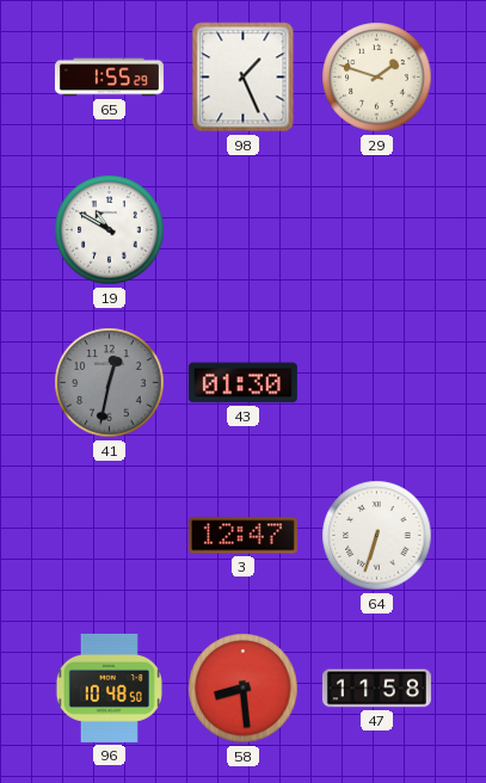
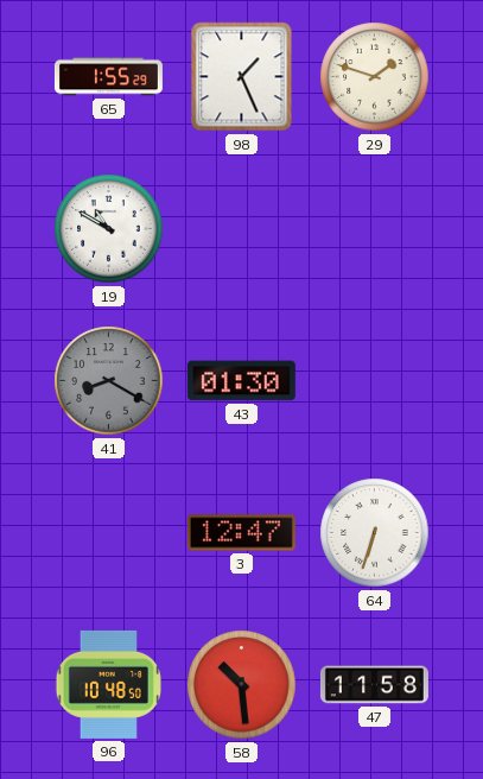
41: 12:32 -> 8:20
58: 8:29 -> 10:29
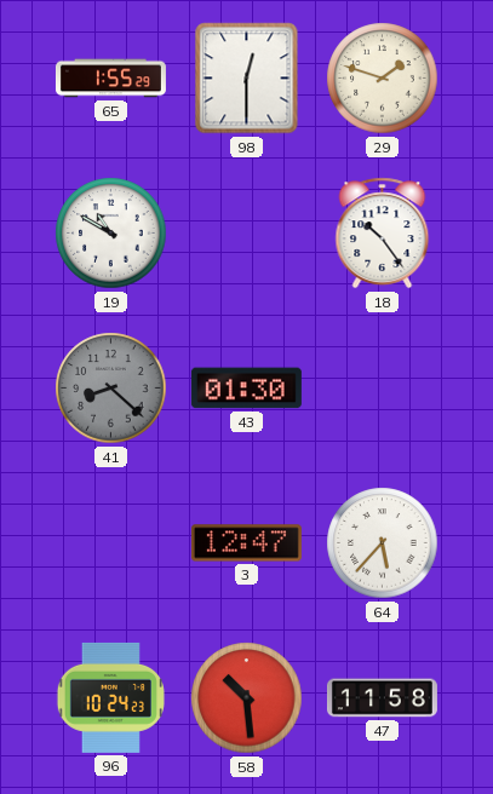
98: 1:26 -> 12:30
18: none -> 10:24
41: 8:20 -> 8:22
64: 6:33 -> 5:37
96: 10:48 -> 10:24
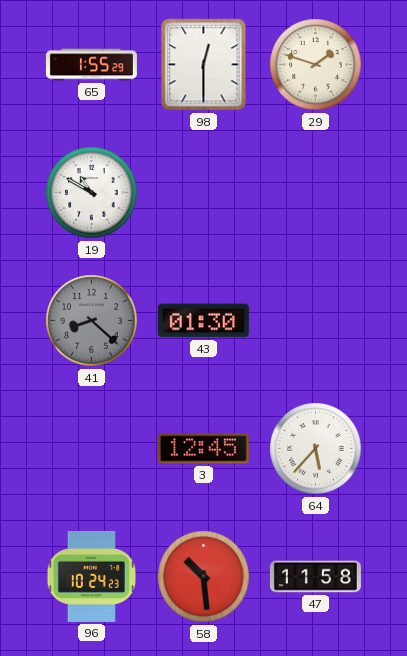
18: 10:24 -> none
3: 12:47 -> 12:45
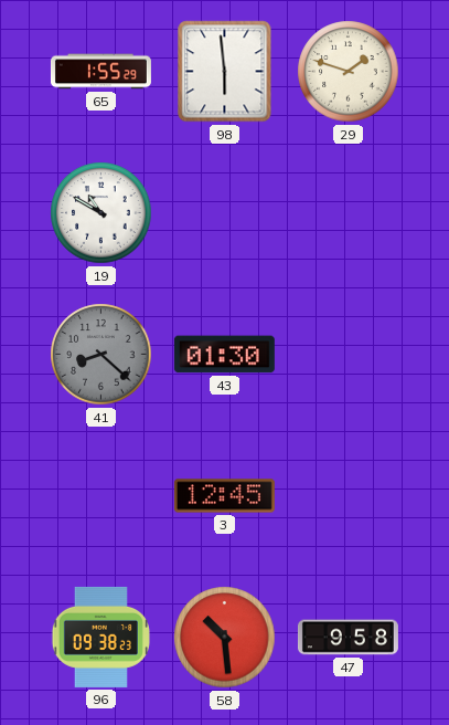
98: 12:30 -> 5:59
64: 5:37 -> none
96: 10:24 -> 09:38
47: 11:58 -> 9:58
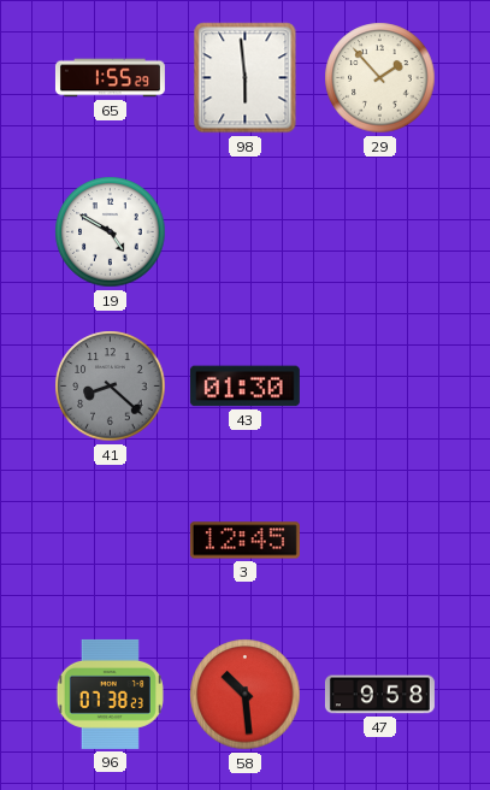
29: 1:48 -> 1:53
19: 10:50 -> 4:50
96: 09:38 -> 07:38
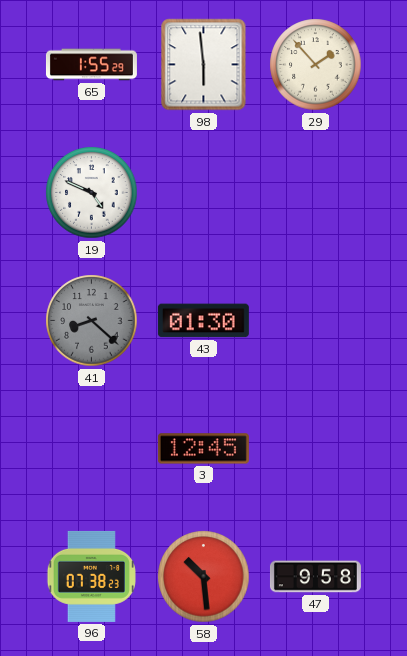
19: 4:50 -> 4:49
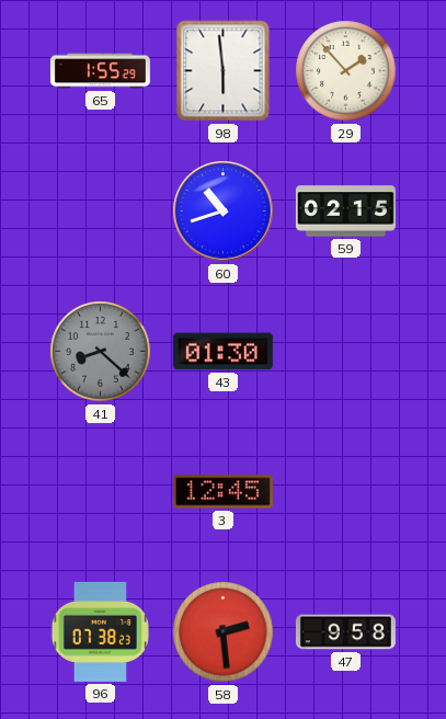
19: 4:49 -> none
60: none -> 10:42
59: none -> 02:15
58: 10:29 -> 2:29
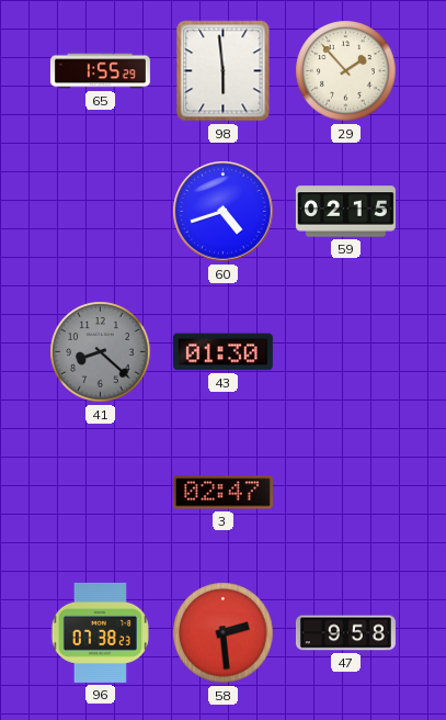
60: 10:42 -> 4:42
3: 12:45 -> 02:47
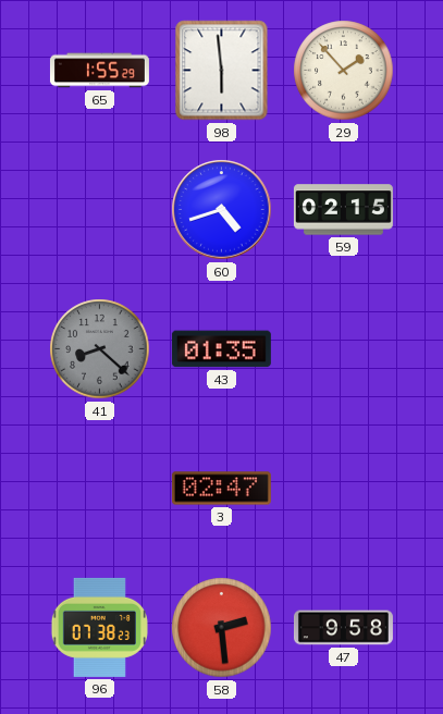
43: 01:30 -> 01:35
